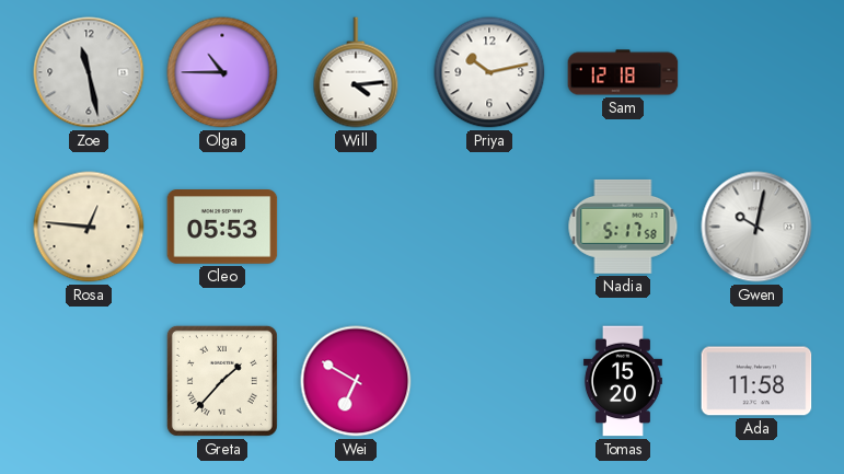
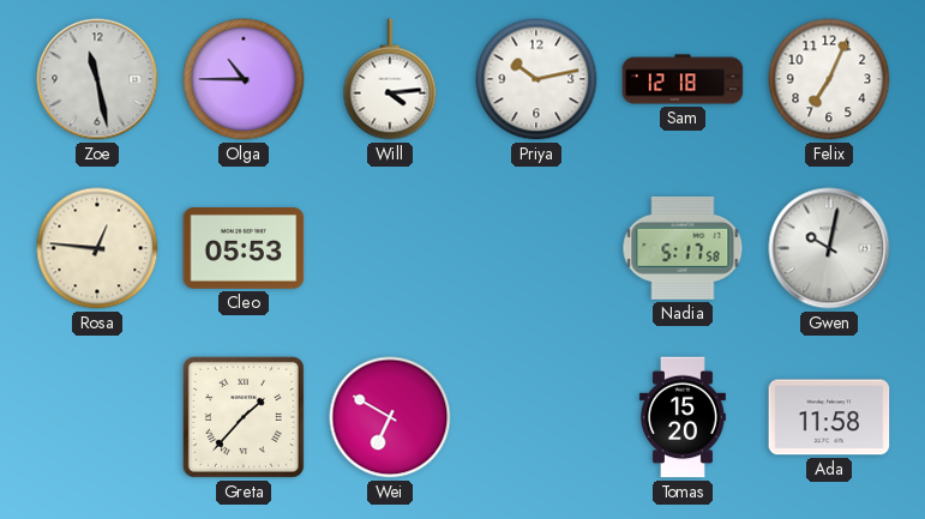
Felix: none -> 7:04
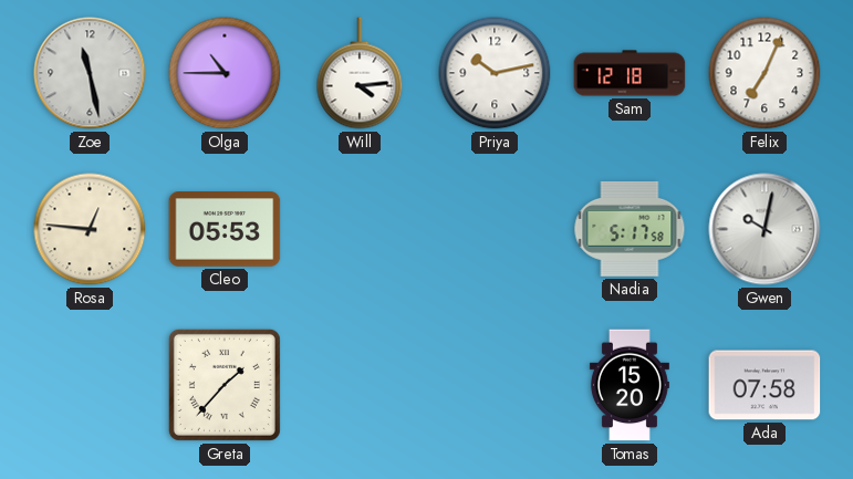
Wei: 6:50 -> none
Ada: 11:58 -> 07:58
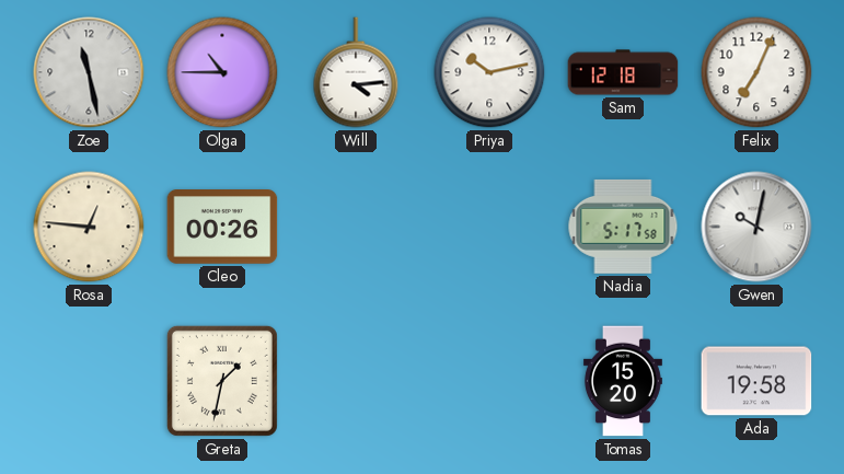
Cleo: 05:53 -> 00:26
Greta: 1:37 -> 1:32
Ada: 07:58 -> 19:58
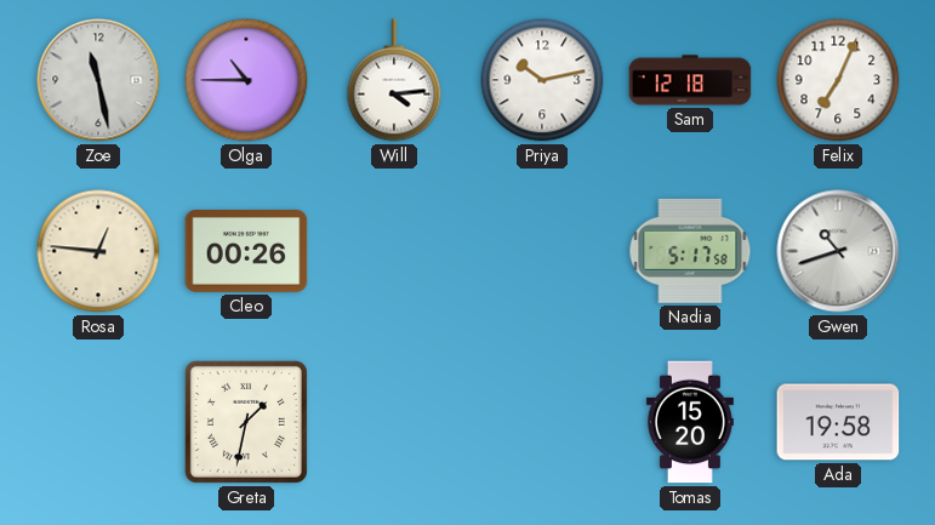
Gwen: 10:02 -> 10:42
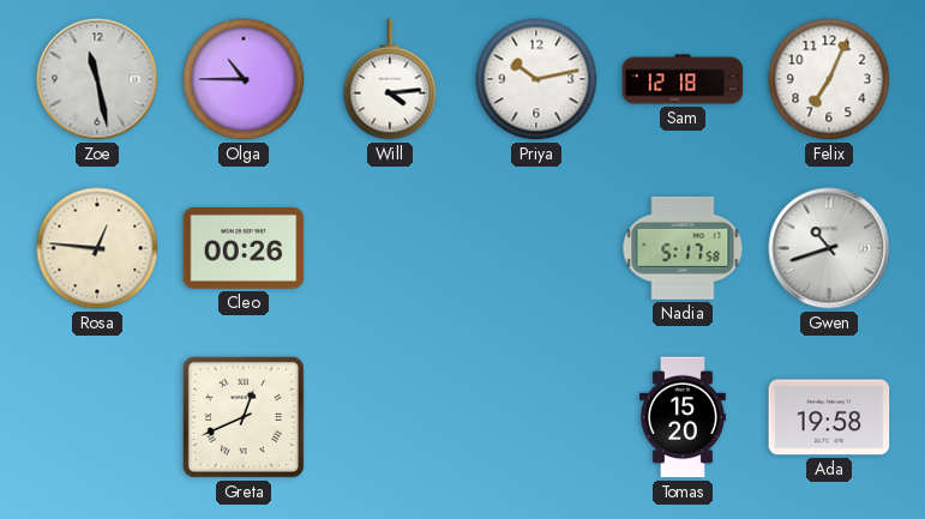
Greta: 1:32 -> 12:41
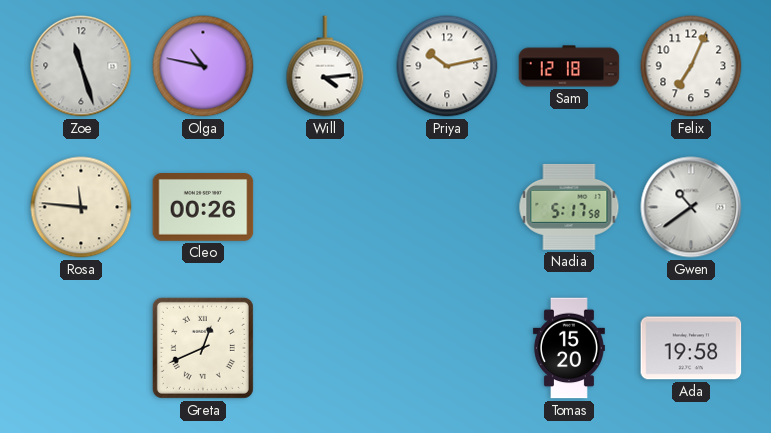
Zoe: 11:28 -> 11:27
Olga: 10:45 -> 10:47
Rosa: 12:46 -> 11:46
Gwen: 10:42 -> 10:39
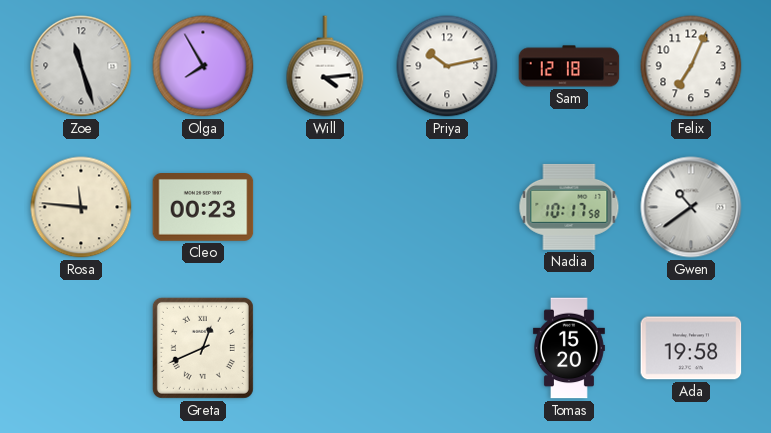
Olga: 10:47 -> 7:55
Cleo: 00:26 -> 00:23
Nadia: 5:17 -> 10:17
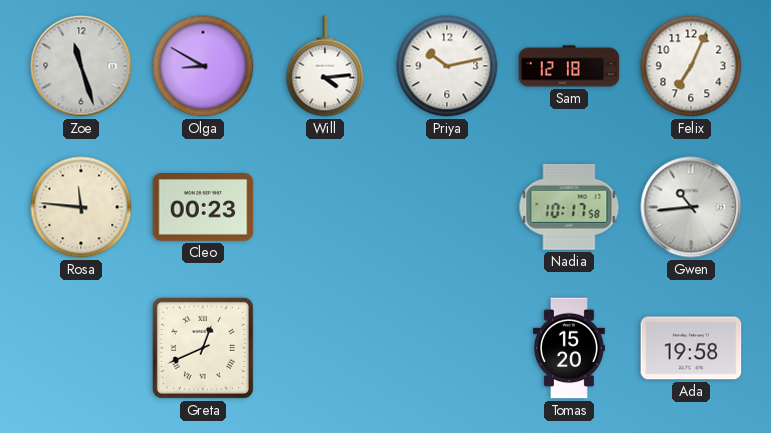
Olga: 7:55 -> 8:50
Gwen: 10:39 -> 10:44
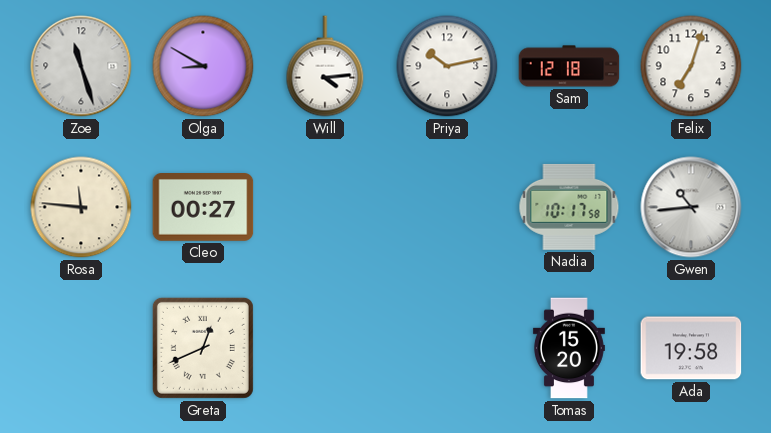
Felix: 7:04 -> 7:03
Cleo: 00:23 -> 00:27
